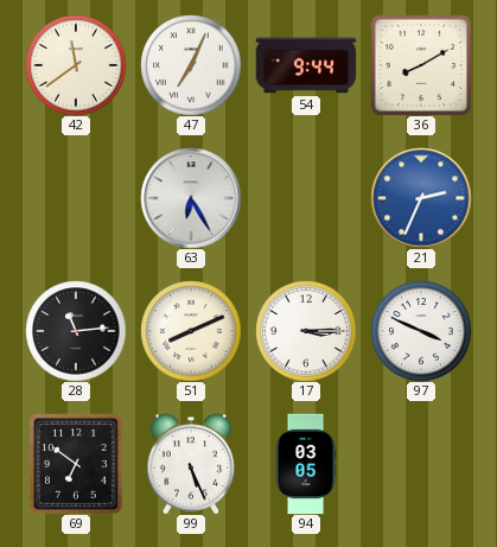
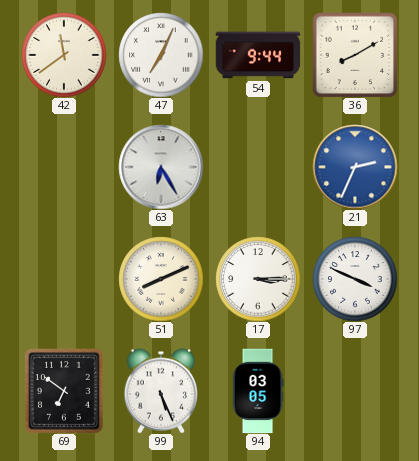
28: 11:14 -> none
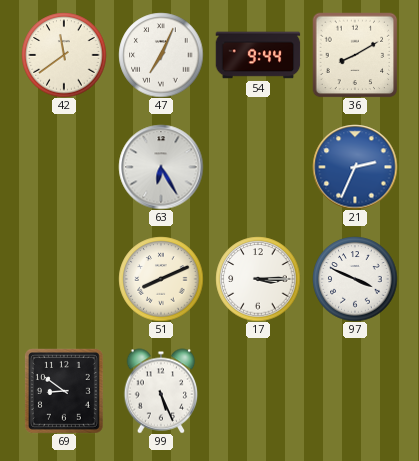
69: 6:51 -> 8:51
94: 03:05 -> none
